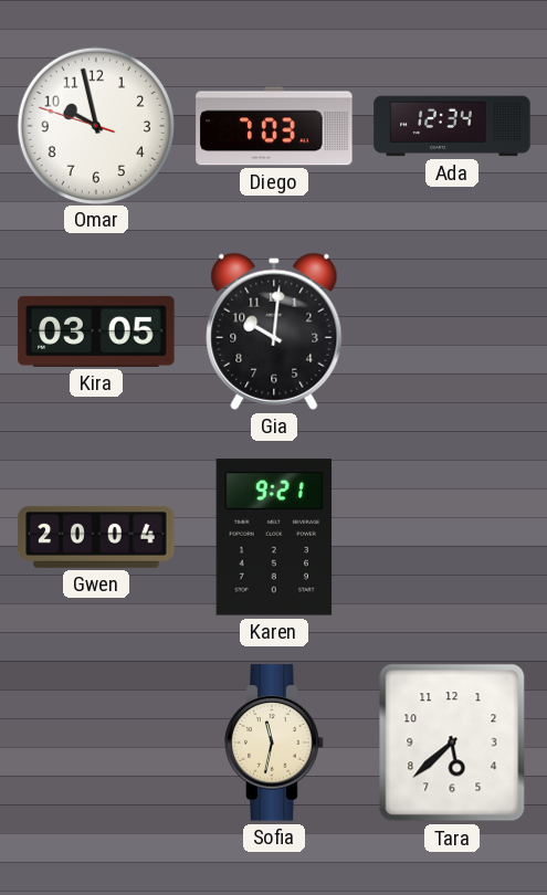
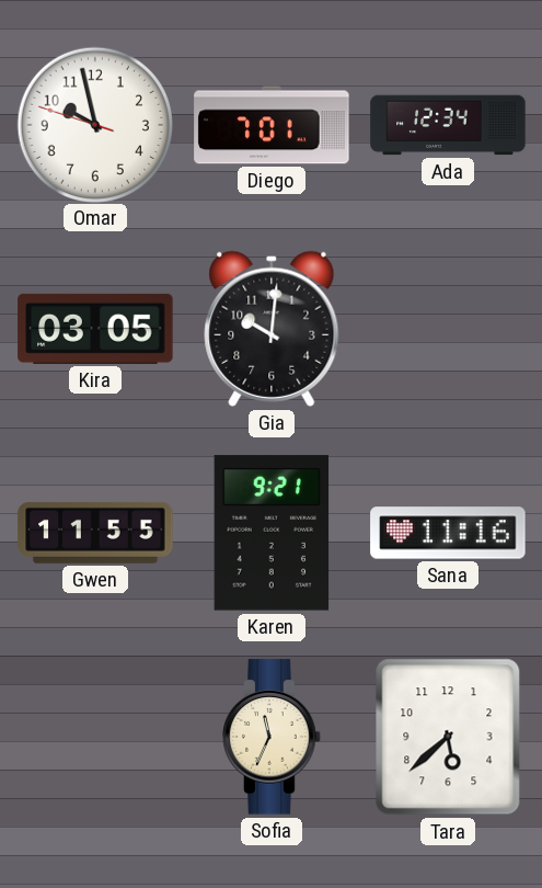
Diego: 7:03 -> 7:01
Gwen: 20:04 -> 11:55
Sana: none -> 11:16
Sofia: 11:32 -> 11:34
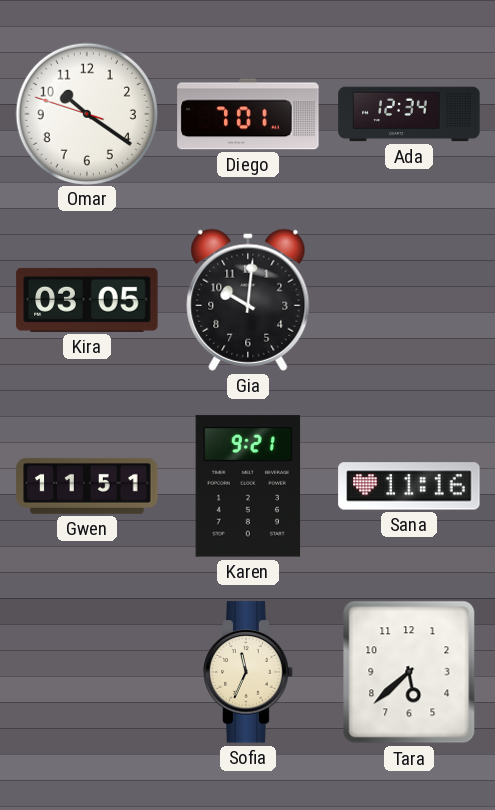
Omar: 9:57 -> 10:20
Gwen: 11:55 -> 11:51
